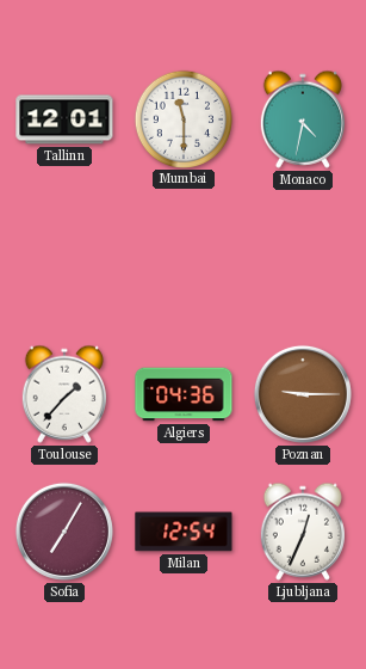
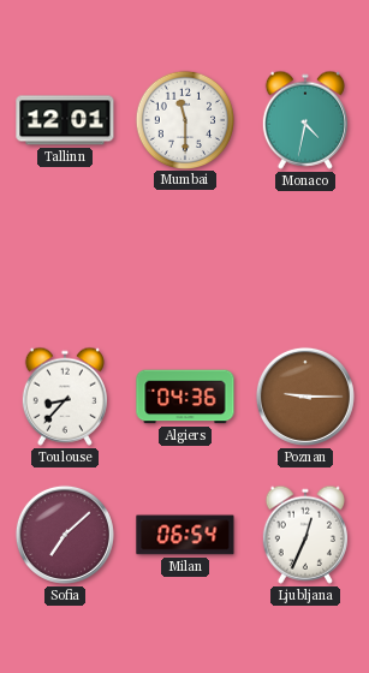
Toulouse: 1:37 -> 8:37
Sofia: 7:05 -> 7:08
Milan: 12:54 -> 06:54
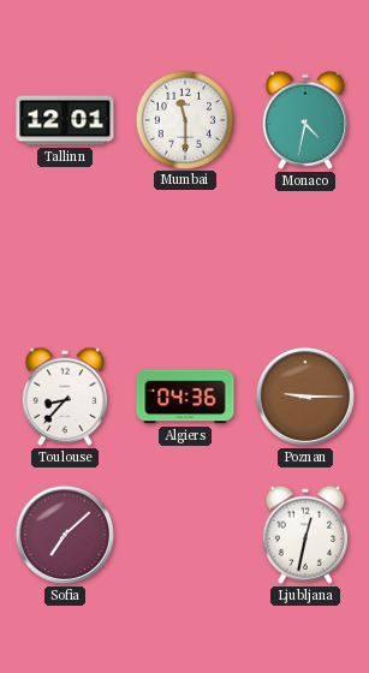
Milan: 06:54 -> none
Ljubljana: 12:34 -> 12:32
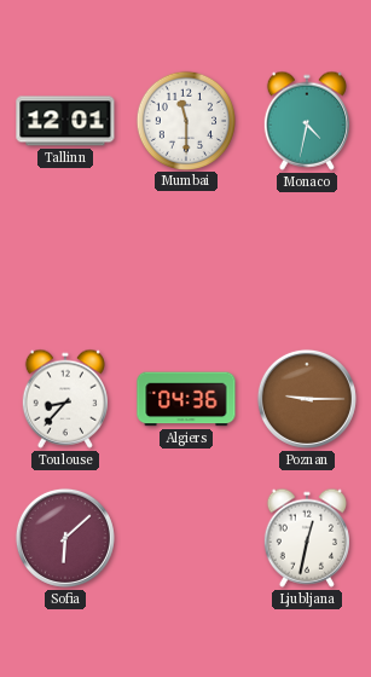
Sofia: 7:08 -> 6:08
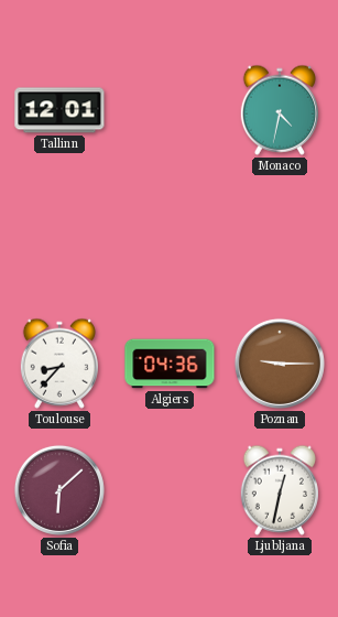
Mumbai: 11:30 -> none
